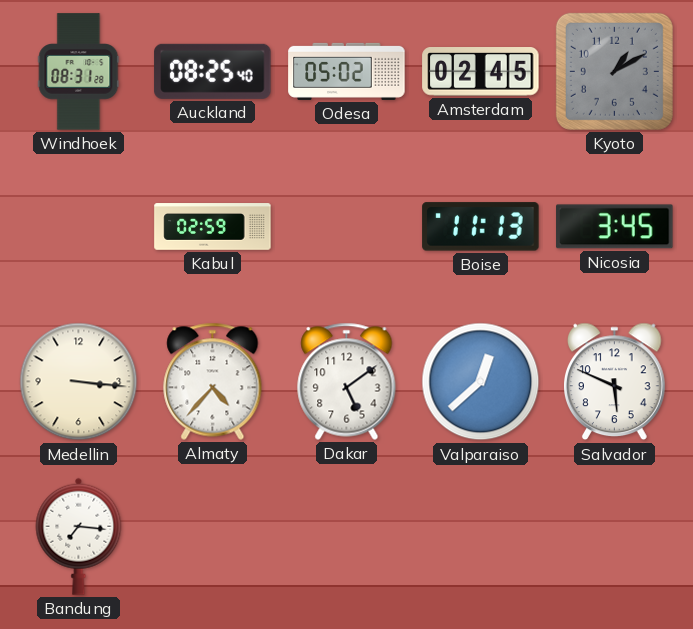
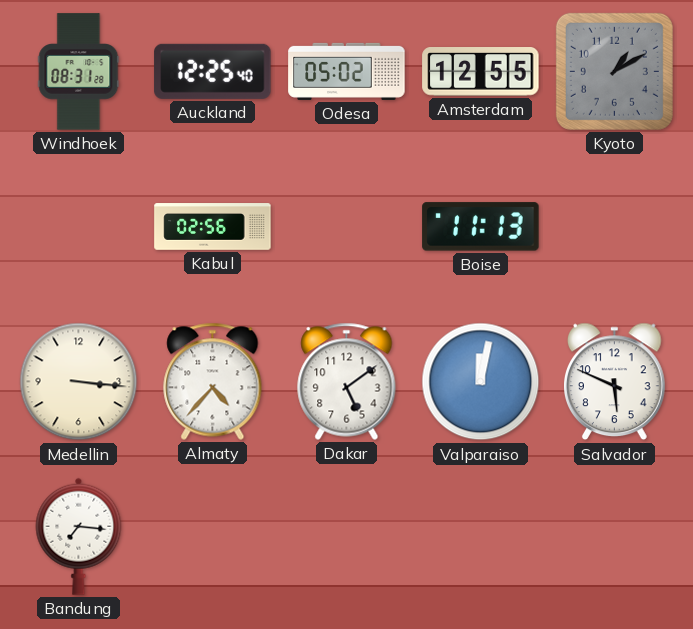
Auckland: 08:25 -> 12:25
Amsterdam: 02:45 -> 12:55
Kabul: 02:59 -> 02:56
Nicosia: 3:45 -> none
Valparaiso: 12:38 -> 12:02
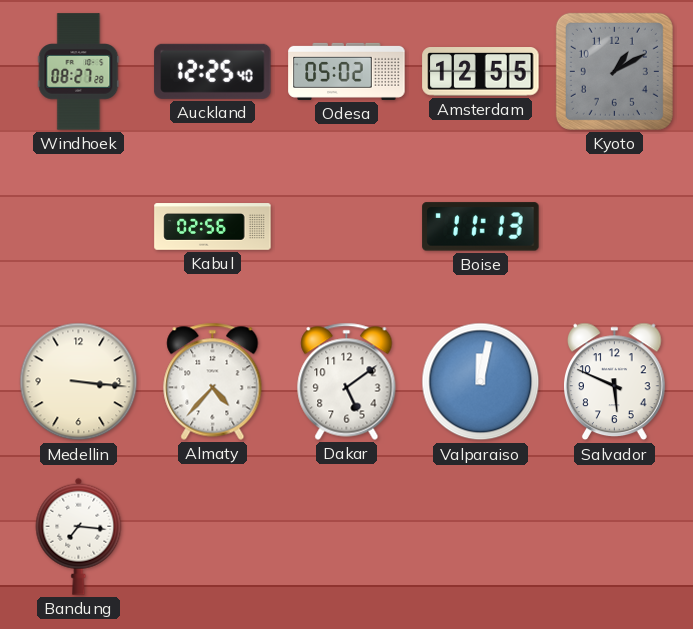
Windhoek: 08:31 -> 08:27
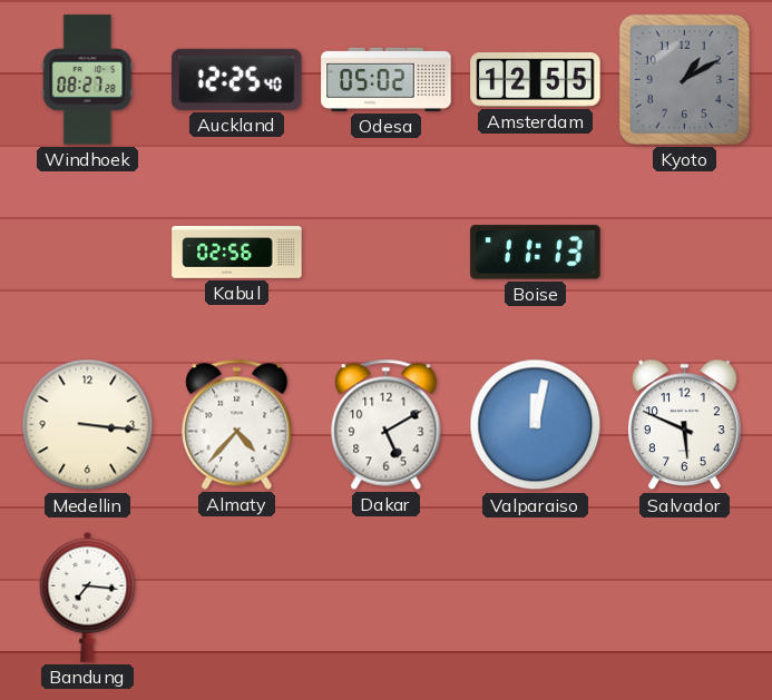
Dakar: 5:09 -> 5:10
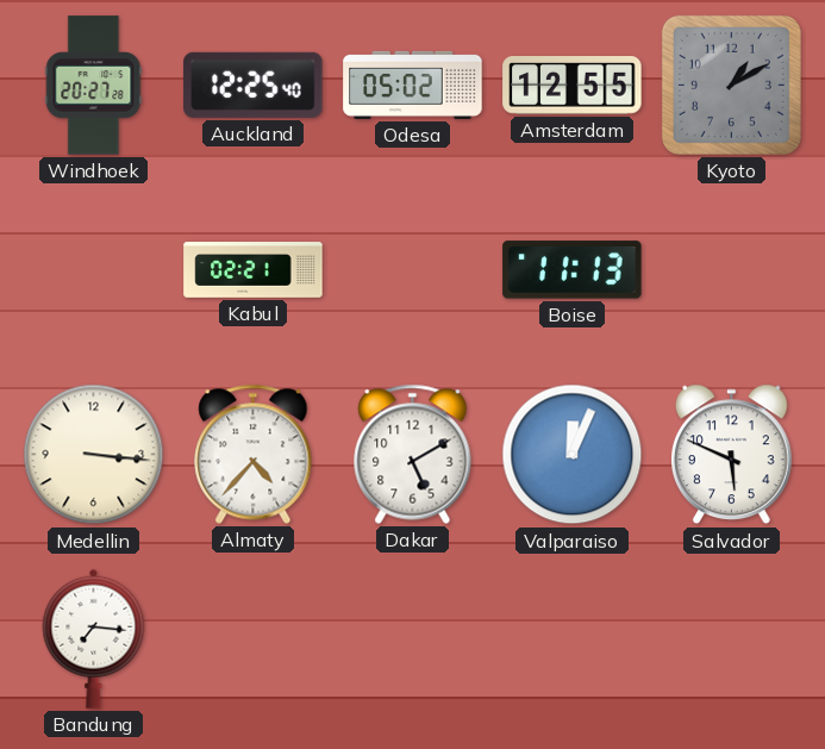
Windhoek: 08:27 -> 20:27
Kabul: 02:56 -> 02:21
Valparaiso: 12:02 -> 12:04
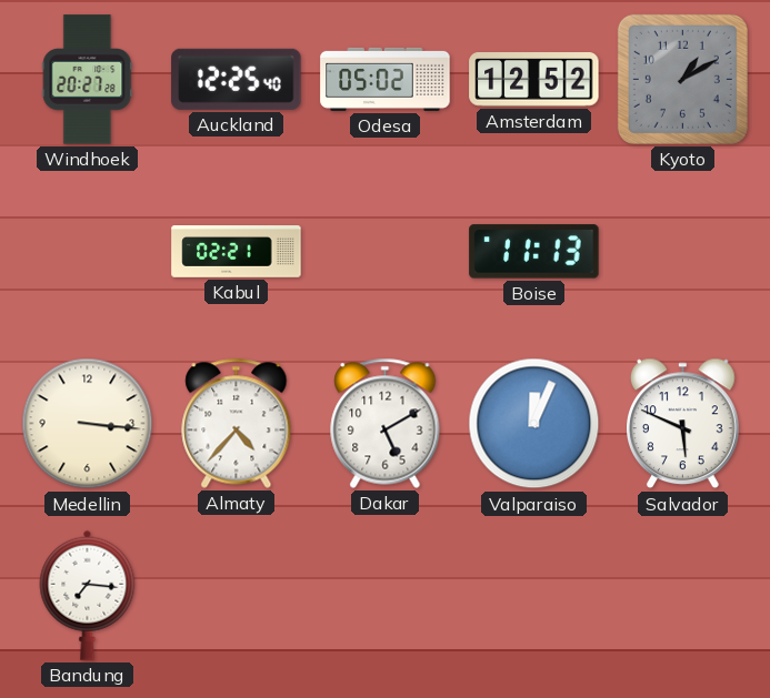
Amsterdam: 12:55 -> 12:52
